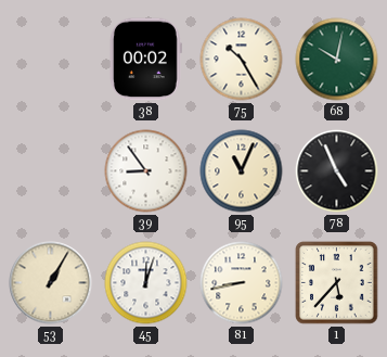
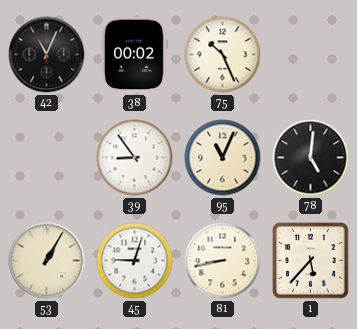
42: none -> 11:04
75: 10:25 -> 10:26
68: 10:02 -> none
78: 4:56 -> 5:01
45: 12:03 -> 9:03
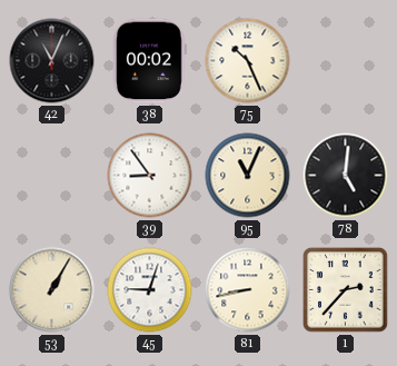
1: 5:37 -> 2:37
